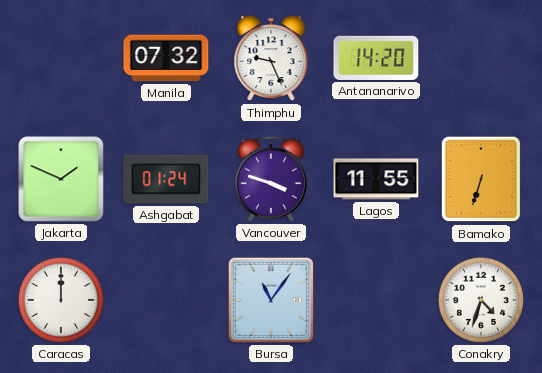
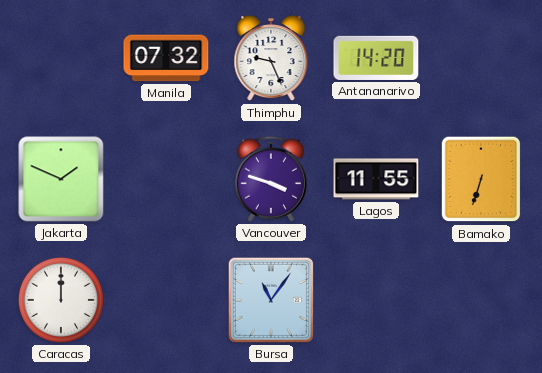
Ashgabat: 01:24 -> none
Conakry: 4:33 -> none
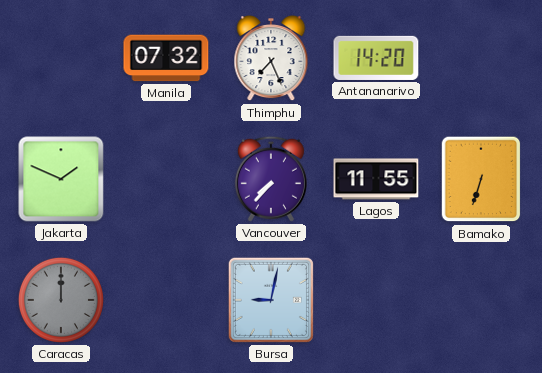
Thimphu: 9:26 -> 7:26
Vancouver: 3:48 -> 7:37
Caracas dial: white -> grey
Bursa: 11:06 -> 9:02
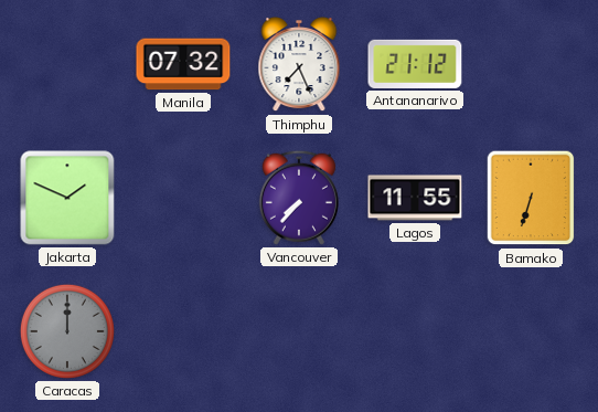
Antananarivo: 14:20 -> 21:12
Bursa: 9:02 -> none
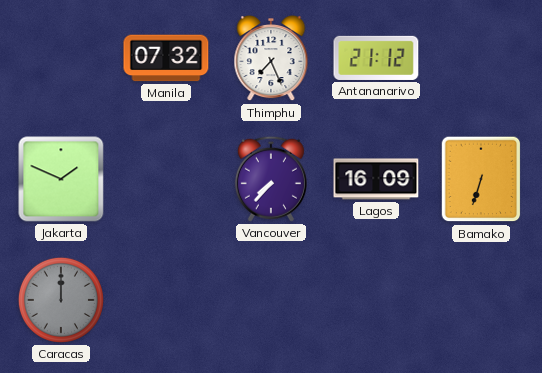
Lagos: 11:55 -> 16:09
